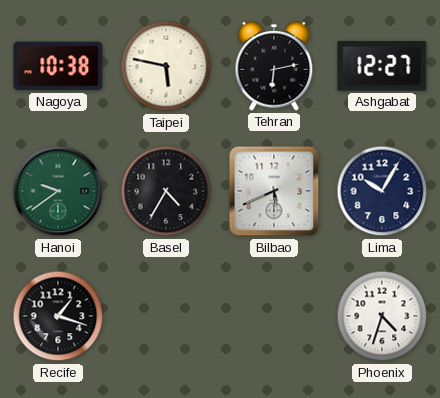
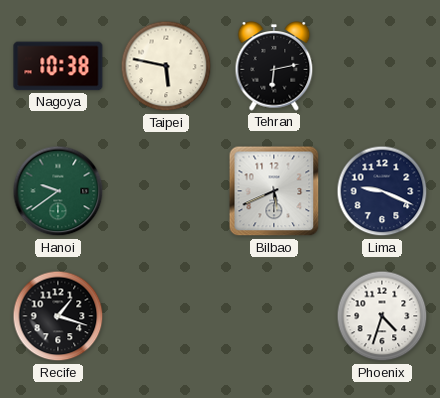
Ashgabat: 12:27 -> none
Basel: 4:35 -> none
Lima: 10:05 -> 9:19
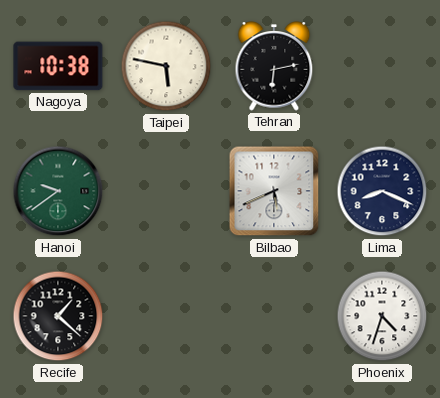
Lima: 9:19 -> 8:19
Recife: 1:18 -> 1:22
